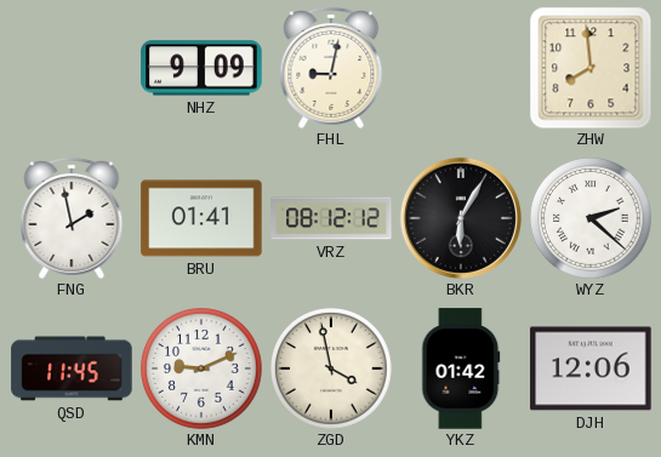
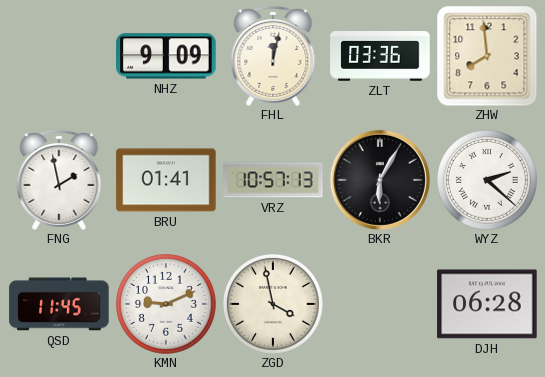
FHL: 9:02 -> 12:02
ZLT: none -> 03:36
VRZ: 08:12 -> 10:57
YKZ: 01:42 -> none
DJH: 12:06 -> 06:28
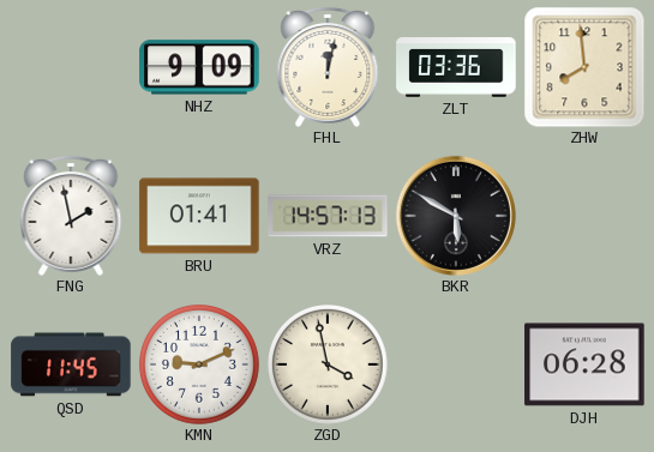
VRZ: 10:57 -> 14:57
BKR: 6:05 -> 5:50
WYZ: 2:22 -> none
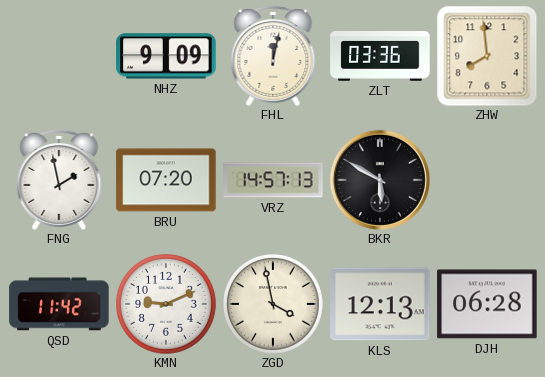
BRU: 01:41 -> 07:20
QSD: 11:45 -> 11:42
KLS: none -> 12:13
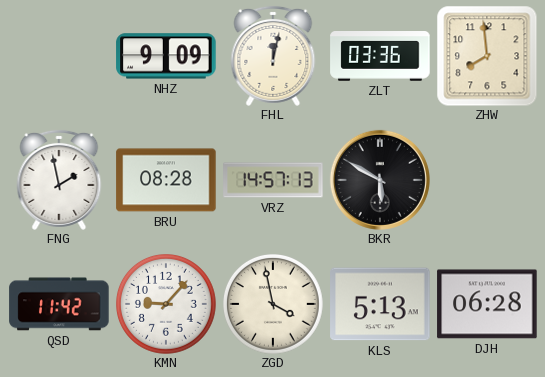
BRU: 07:20 -> 08:28
KMN: 9:11 -> 9:07
KLS: 12:13 -> 5:13
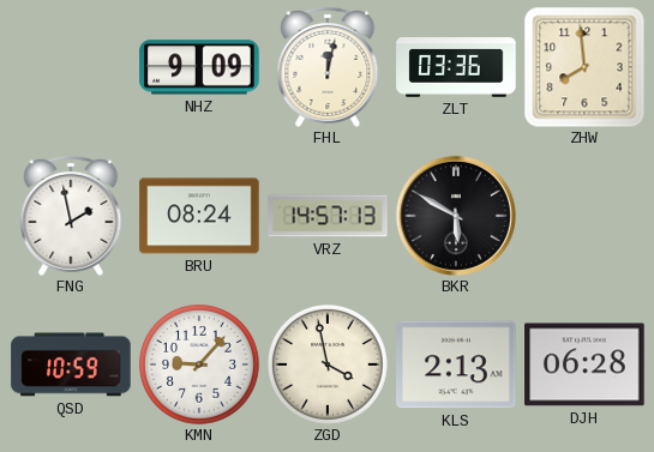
BRU: 08:28 -> 08:24
QSD: 11:42 -> 10:59
KLS: 5:13 -> 2:13
